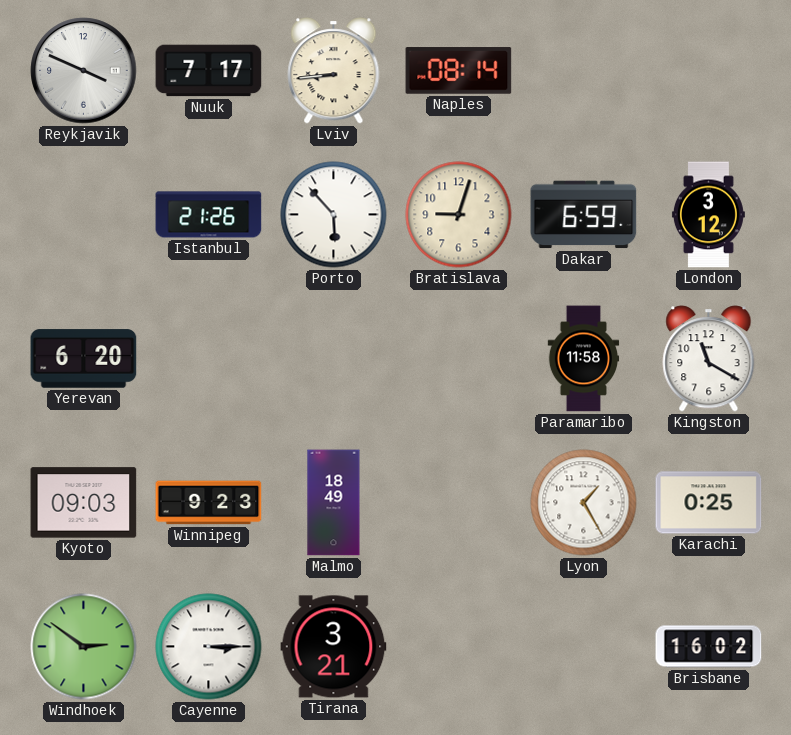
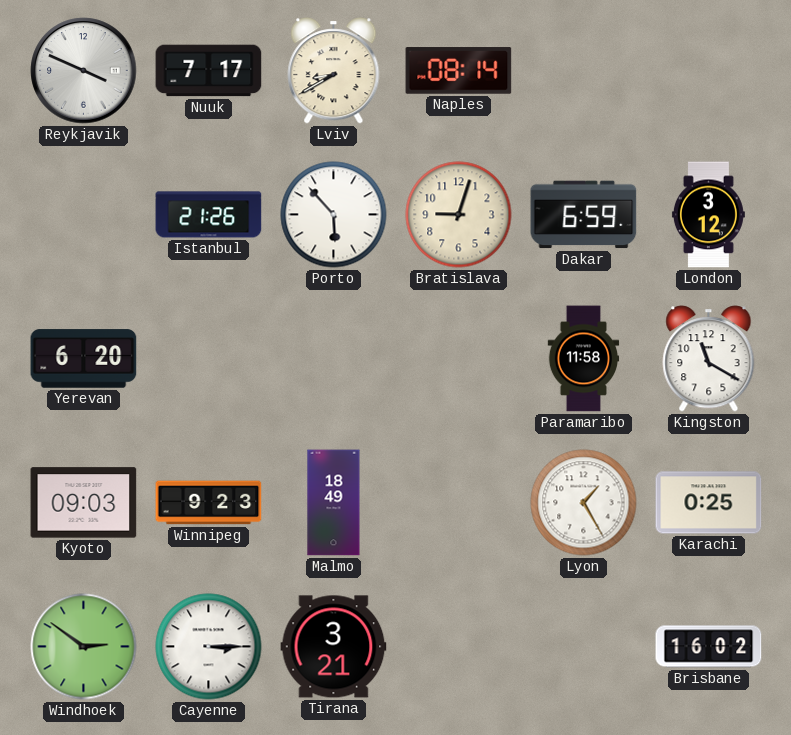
Lviv: 8:44 -> 8:40
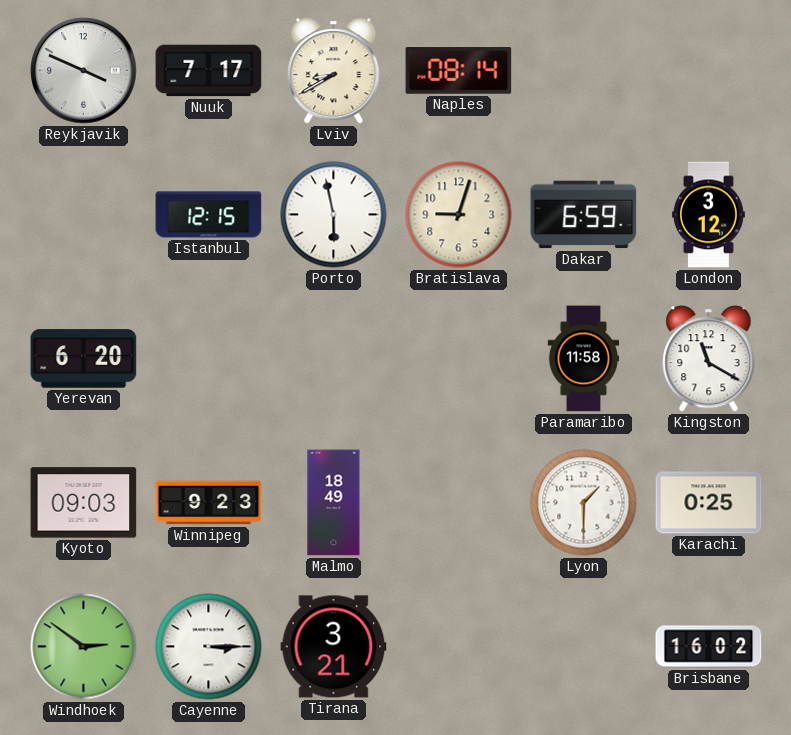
Istanbul: 21:26 -> 12:15
Porto: 5:53 -> 5:58
Lyon: 1:25 -> 1:30
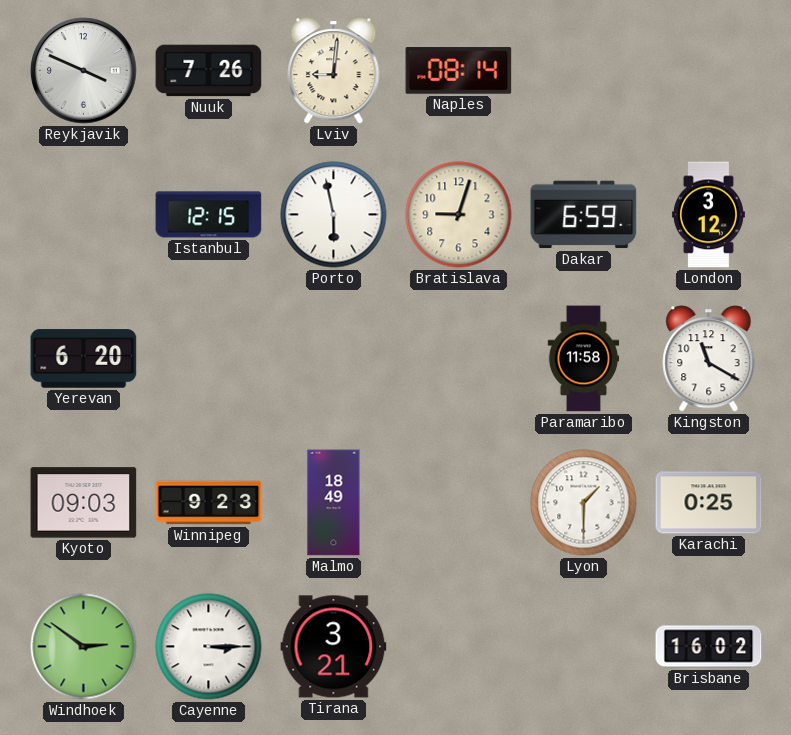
Nuuk: 7:17 -> 7:26
Lviv: 8:40 -> 9:01
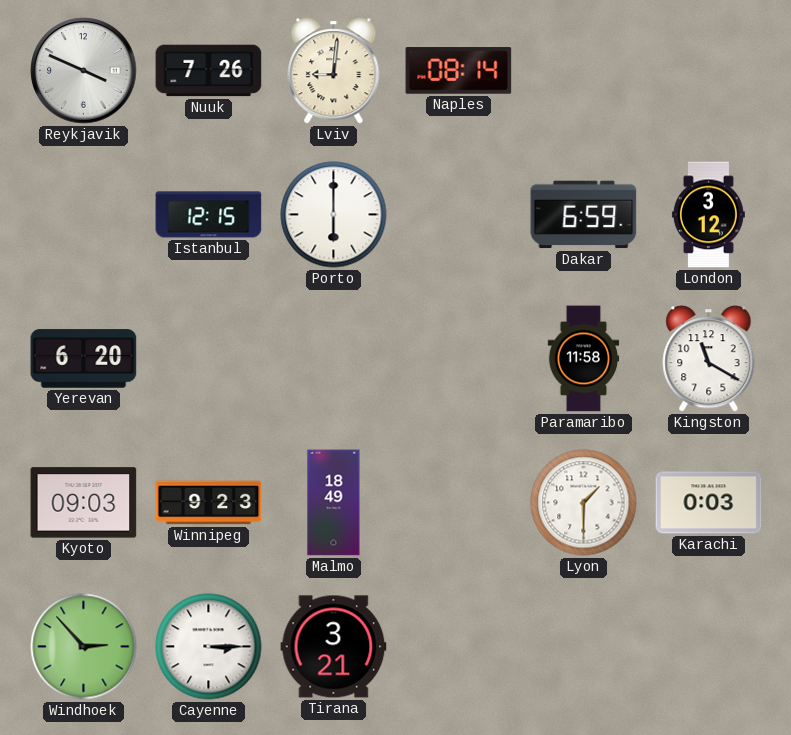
Porto: 5:58 -> 6:00
Bratislava: 9:03 -> none
Karachi: 0:25 -> 0:03
Windhoek: 2:51 -> 2:53
Brisbane: 16:02 -> none
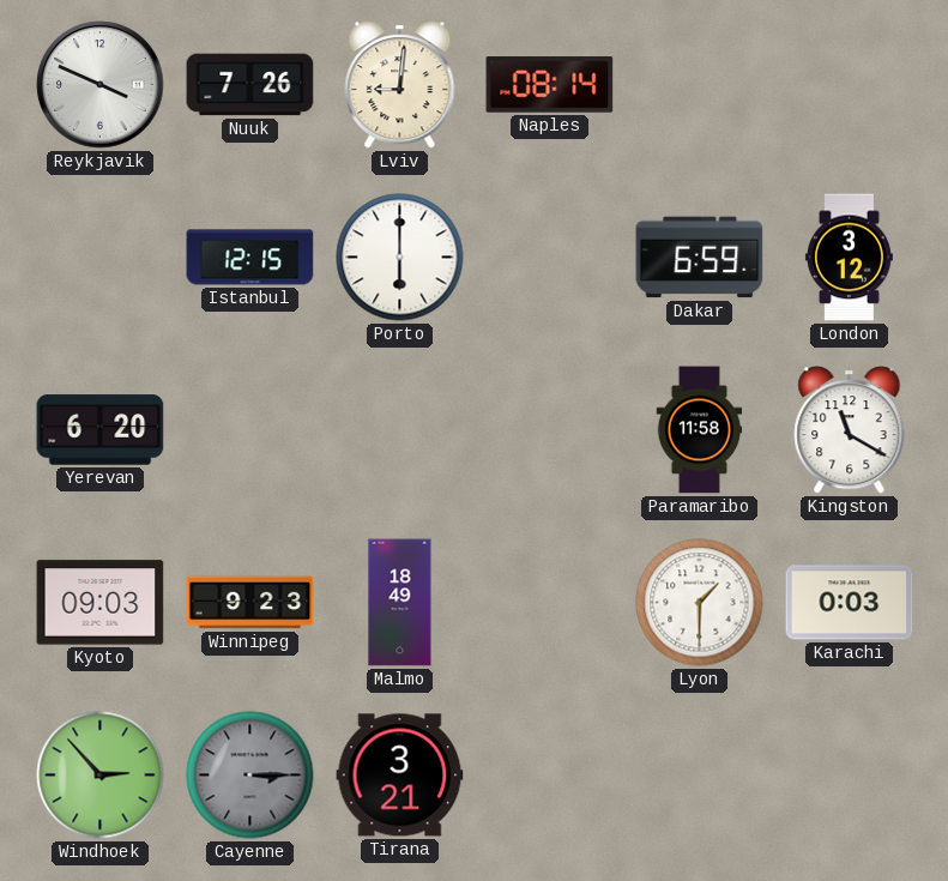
Cayenne dial: white -> grey
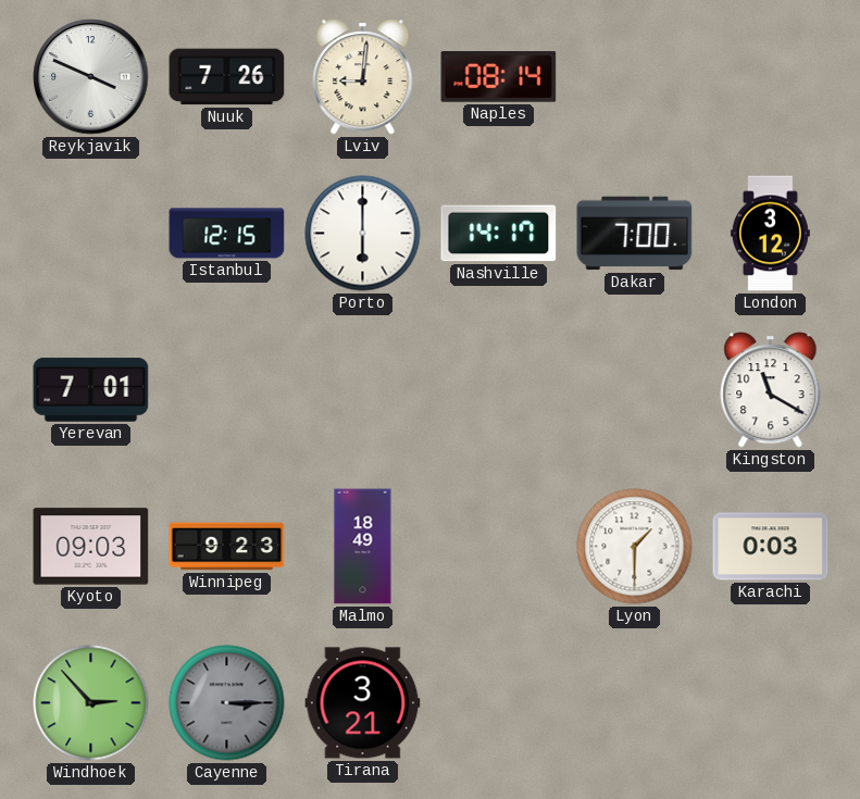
Nashville: none -> 14:17
Dakar: 6:59 -> 7:00
Yerevan: 6:20 -> 7:01
Paramaribo: 11:58 -> none
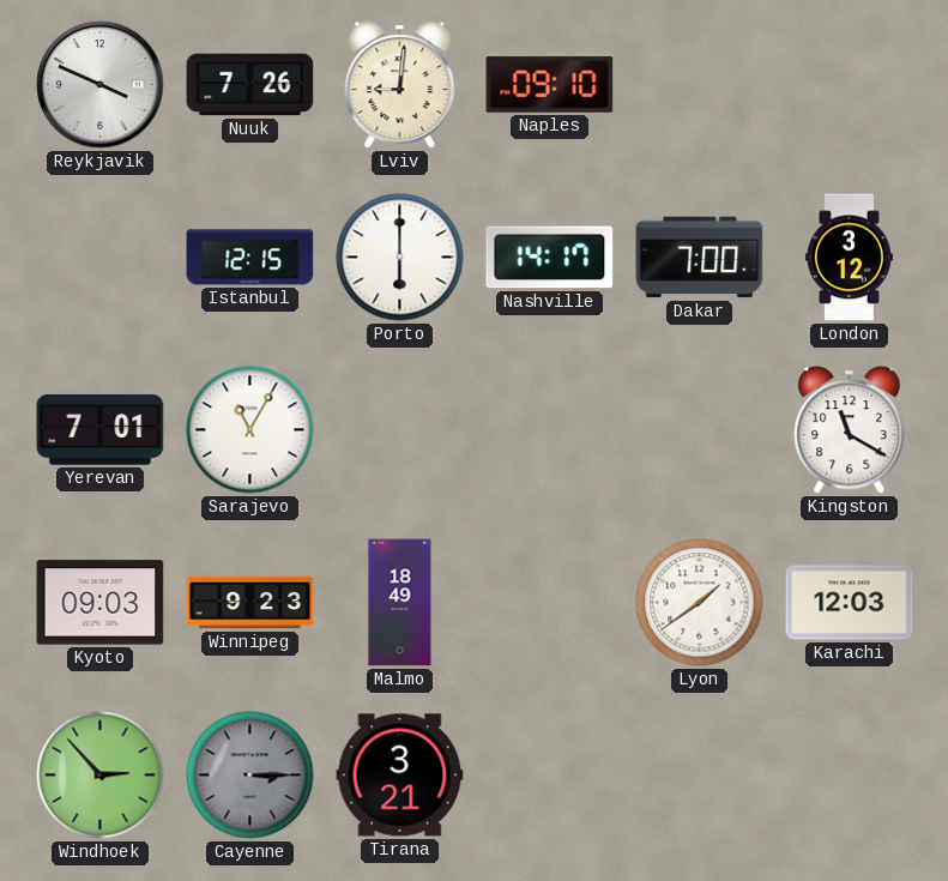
Naples: 08:14 -> 09:10
Sarajevo: none -> 11:05
Lyon: 1:30 -> 1:39
Karachi: 0:03 -> 12:03
